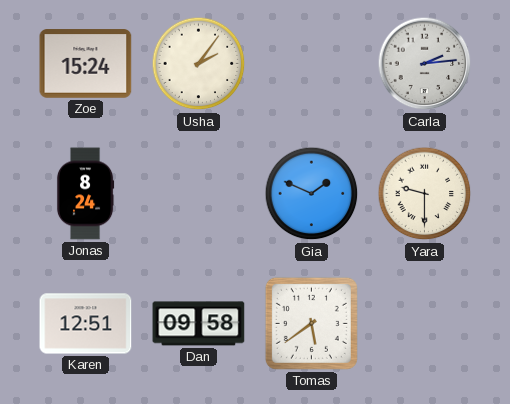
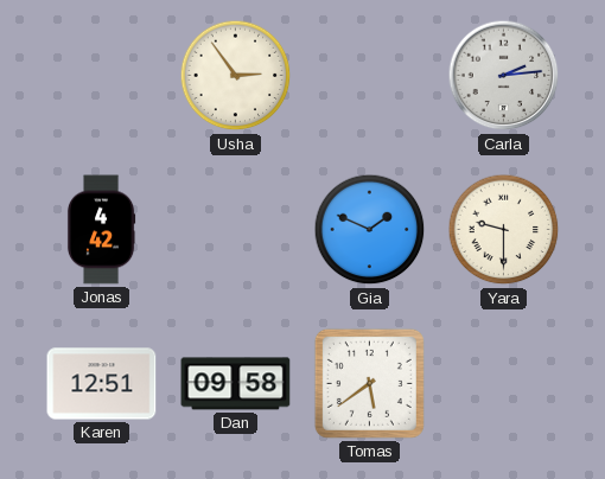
Zoe: 15:24 -> none
Usha: 2:06 -> 2:54
Jonas: 8:24 -> 4:42
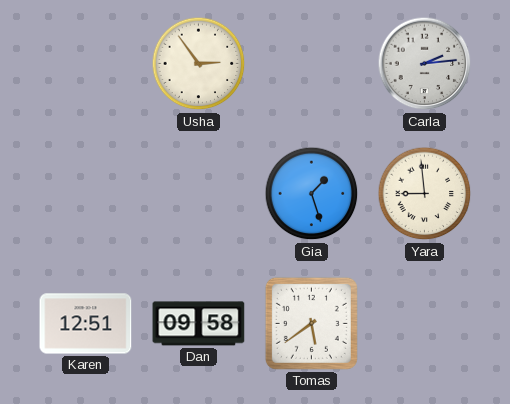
Jonas: 4:42 -> none
Gia: 1:49 -> 1:27
Yara: 9:30 -> 8:59
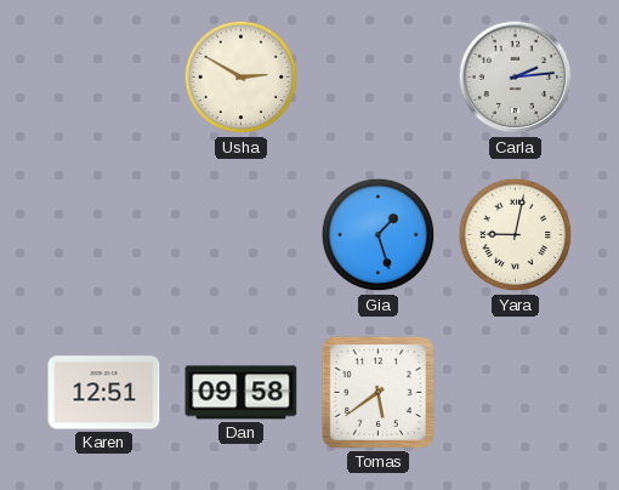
Usha: 2:54 -> 2:50
Yara: 8:59 -> 9:02
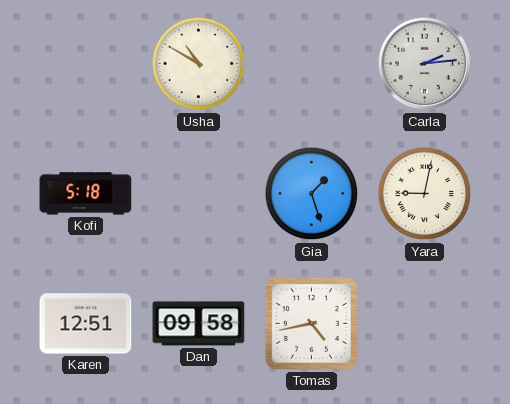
Usha: 2:50 -> 10:50
Kofi: none -> 5:18
Tomas: 5:39 -> 4:43
